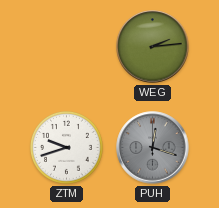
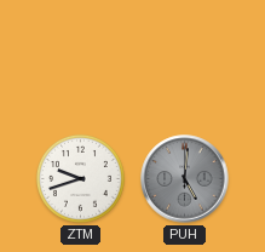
WEG: 2:14 -> none
PUH: 12:18 -> 5:01
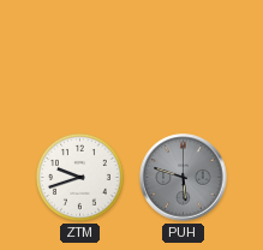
PUH: 5:01 -> 5:48
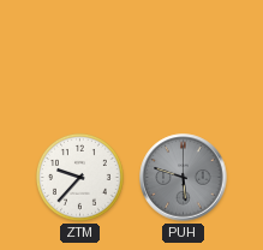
ZTM: 9:42 -> 9:37
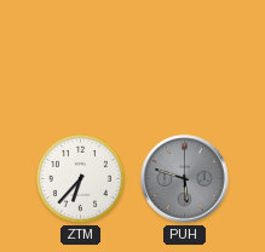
ZTM: 9:37 -> 6:37
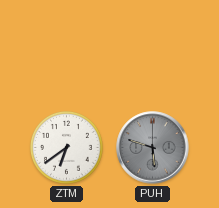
ZTM: 6:37 -> 6:39
